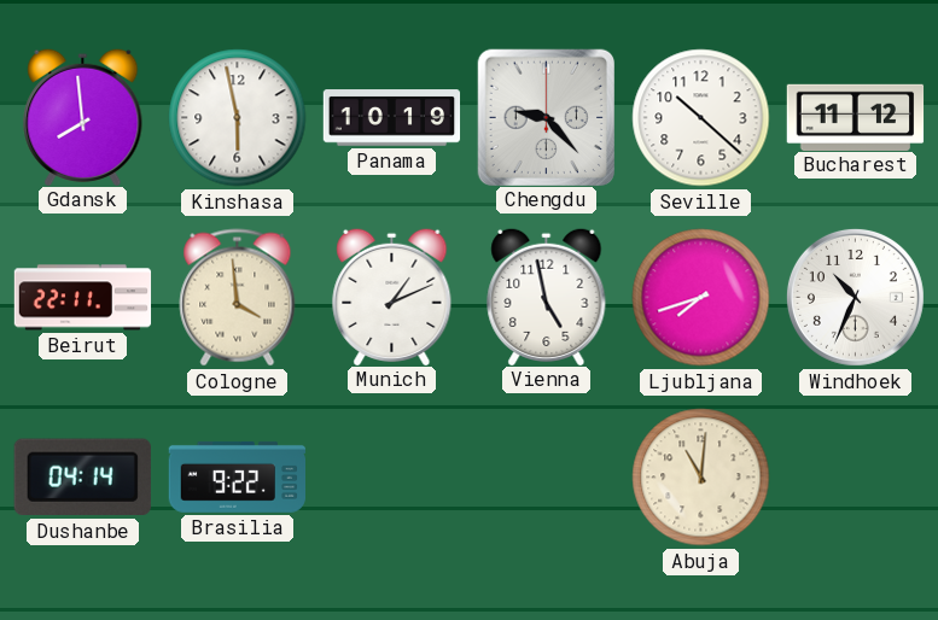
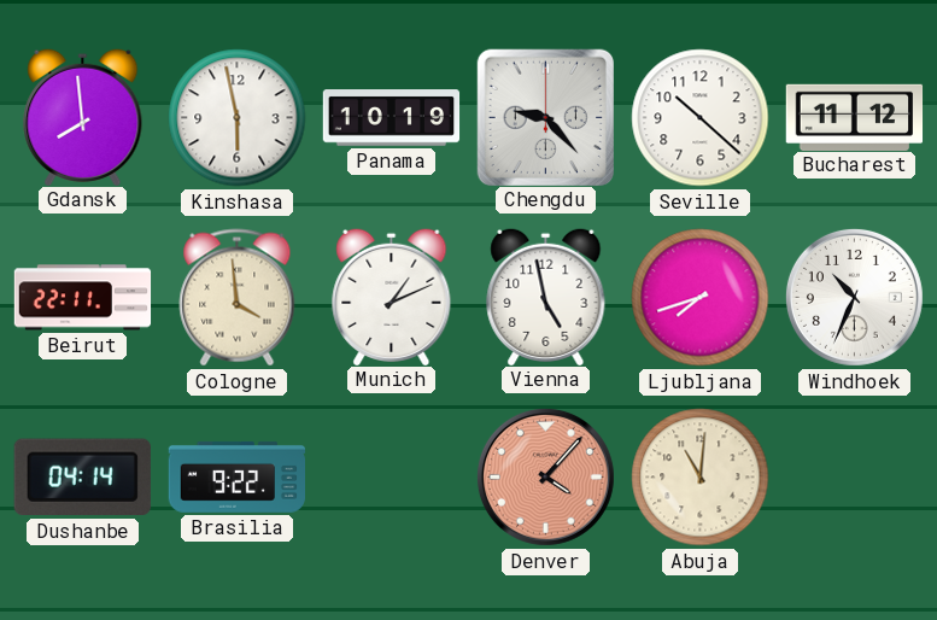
Denver: none -> 4:07
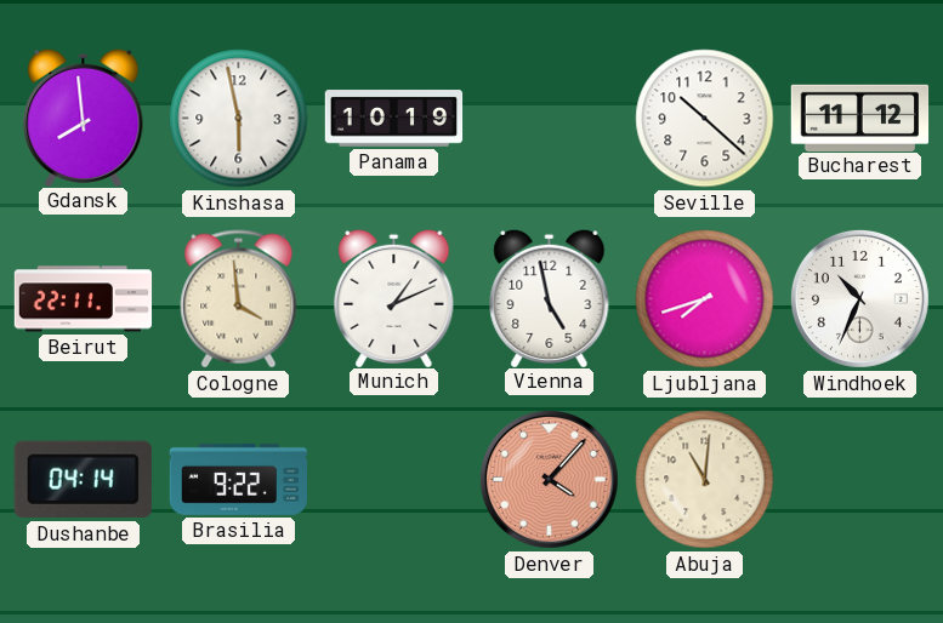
Chengdu: 9:23 -> none
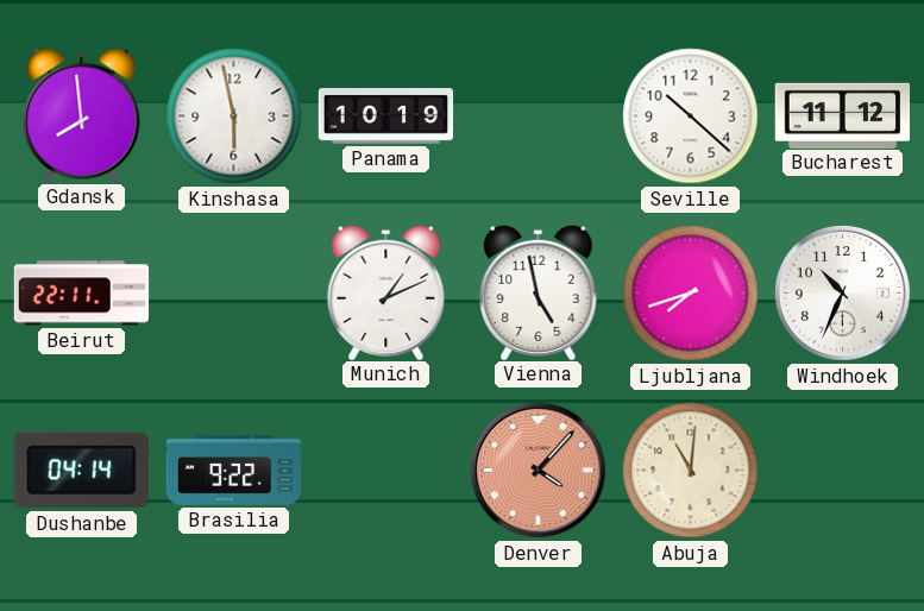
Cologne: 3:59 -> none
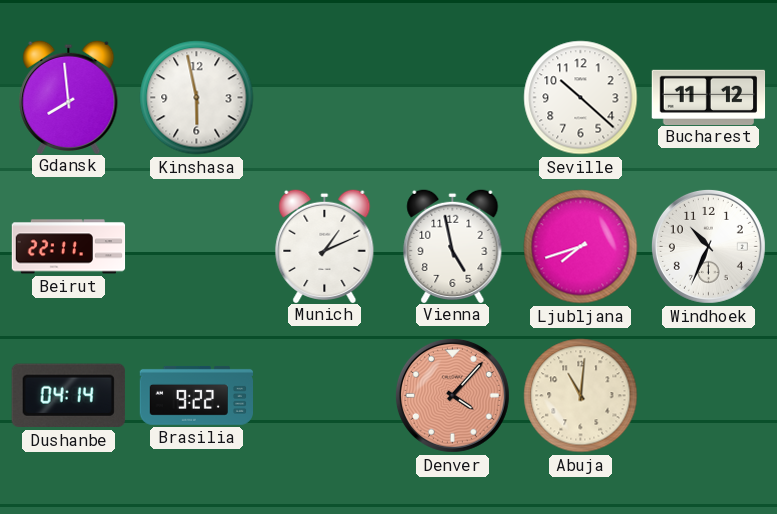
Panama: 10:19 -> none
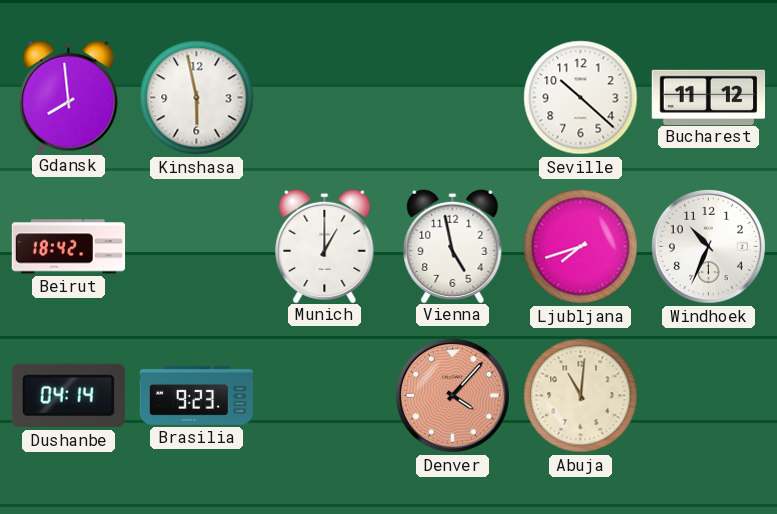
Beirut: 22:11 -> 18:42
Munich: 1:11 -> 1:00
Brasilia: 9:22 -> 9:23
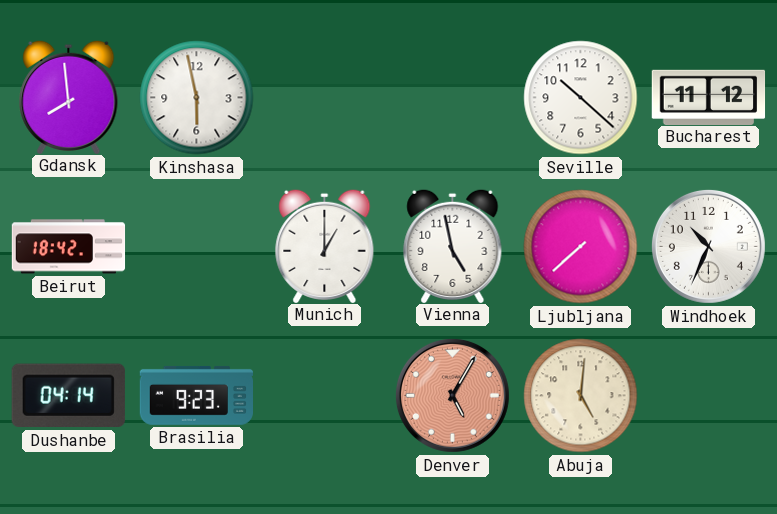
Ljubljana: 7:42 -> 7:38
Denver: 4:07 -> 5:05
Abuja: 11:01 -> 5:01
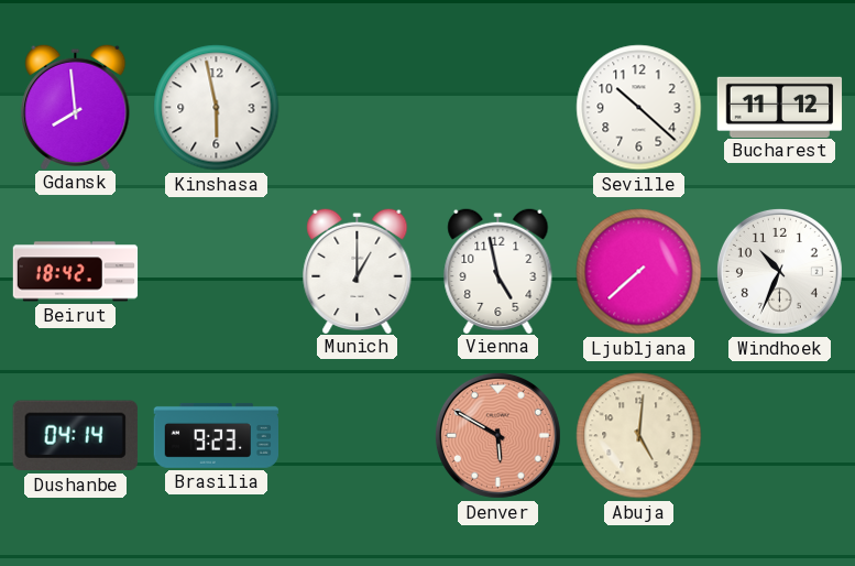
Denver: 5:05 -> 5:50
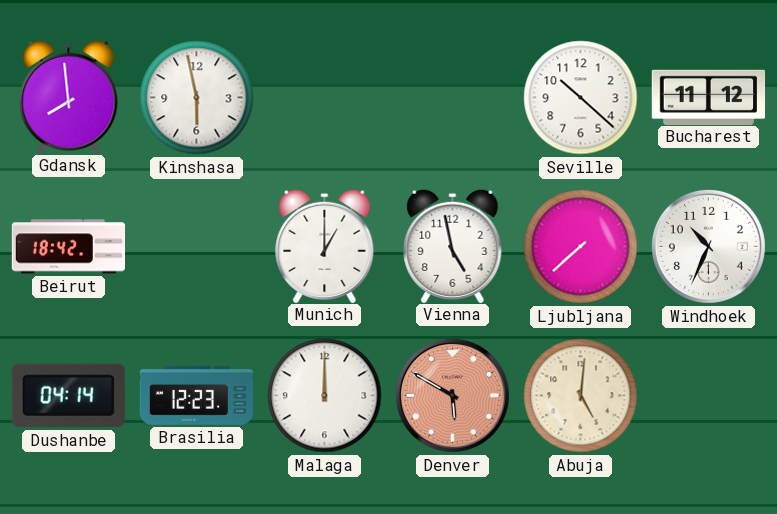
Brasilia: 9:23 -> 12:23
Malaga: none -> 12:00
